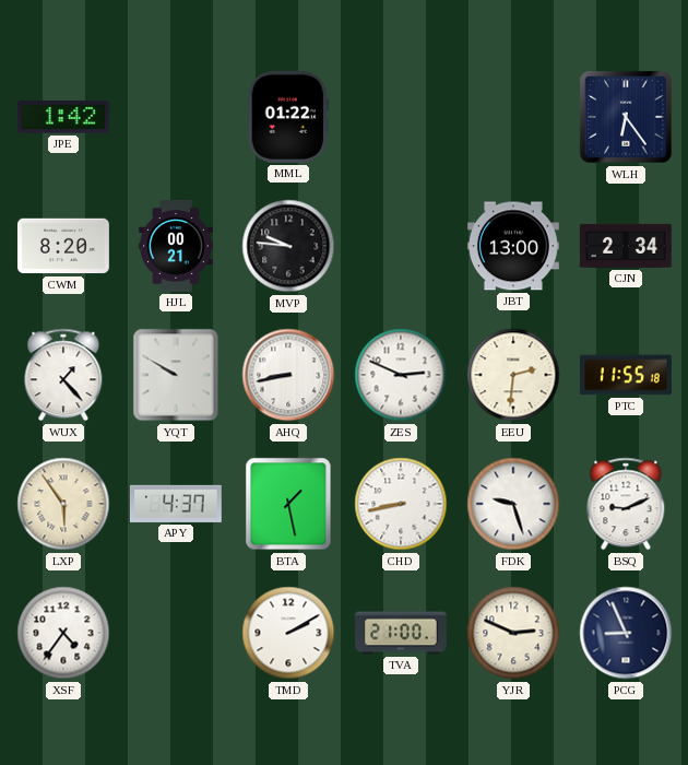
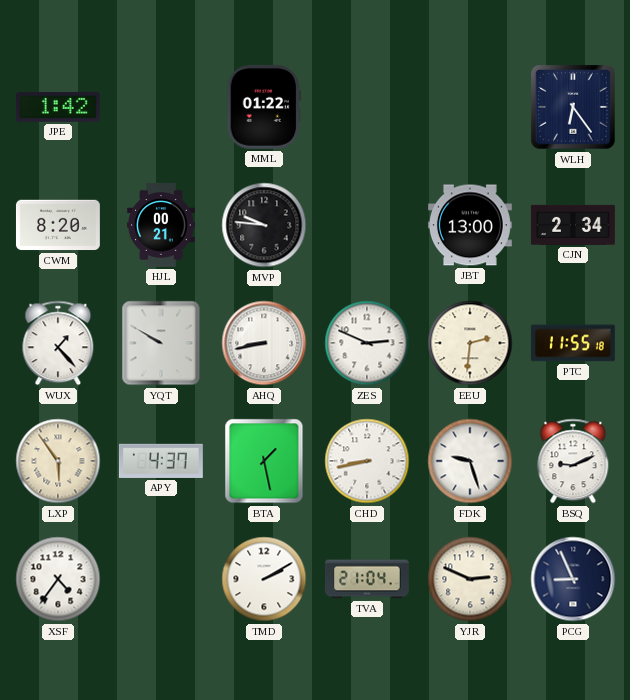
TVA: 21:00 -> 21:04
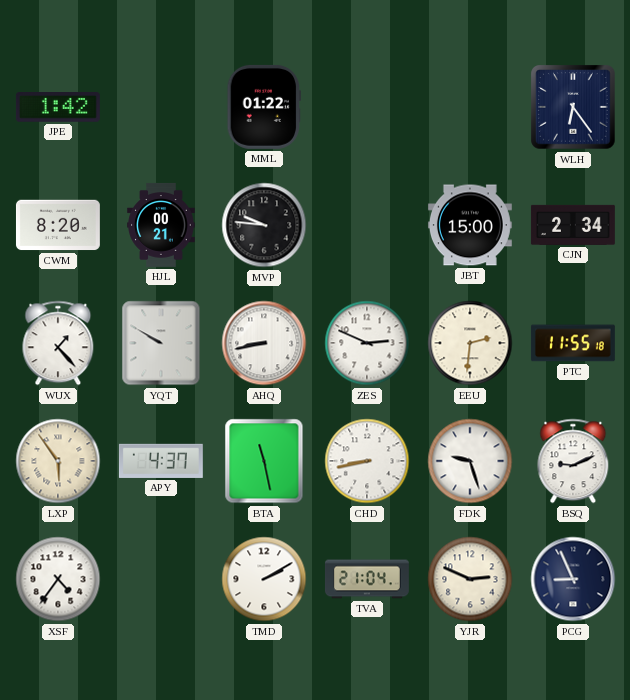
JBT: 13:00 -> 15:00
BTA: 1:28 -> 11:28
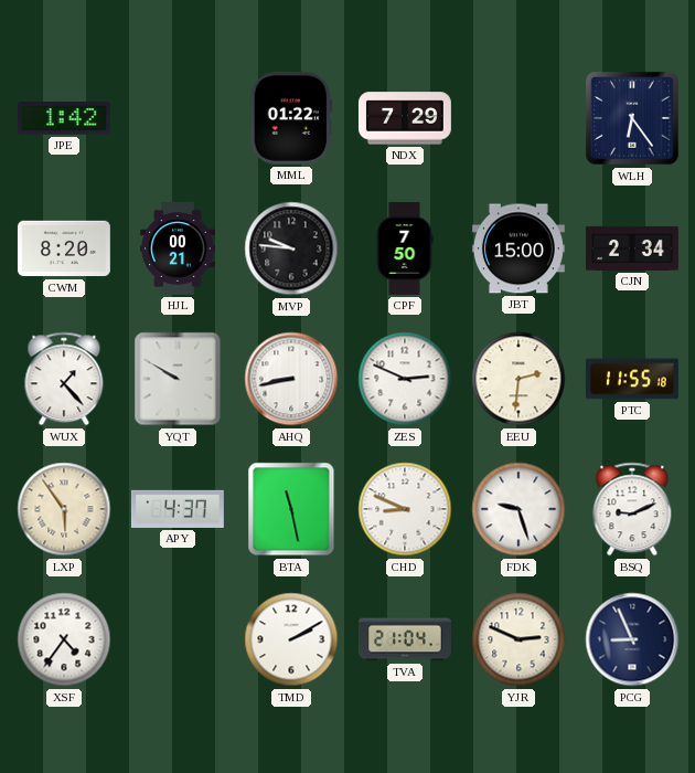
NDX: none -> 7:29
CPF: none -> 7:50
CHD: 8:43 -> 8:49
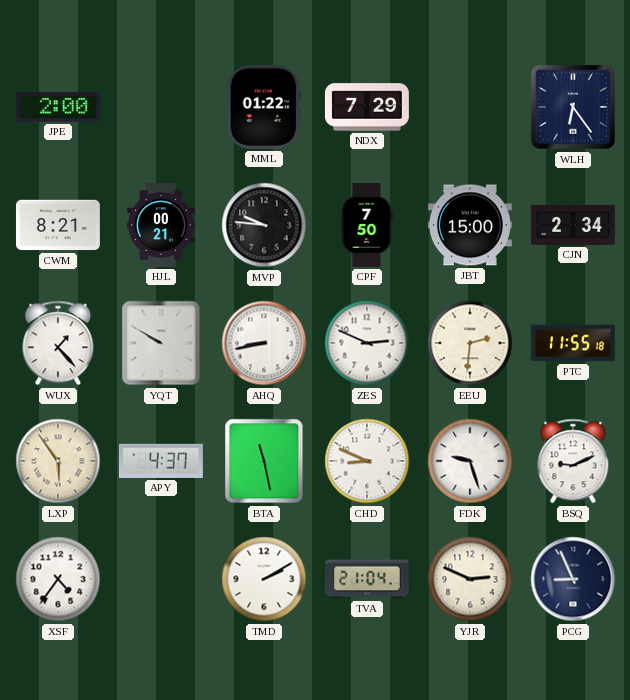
JPE: 1:42 -> 2:00
CWM: 8:20 -> 8:21
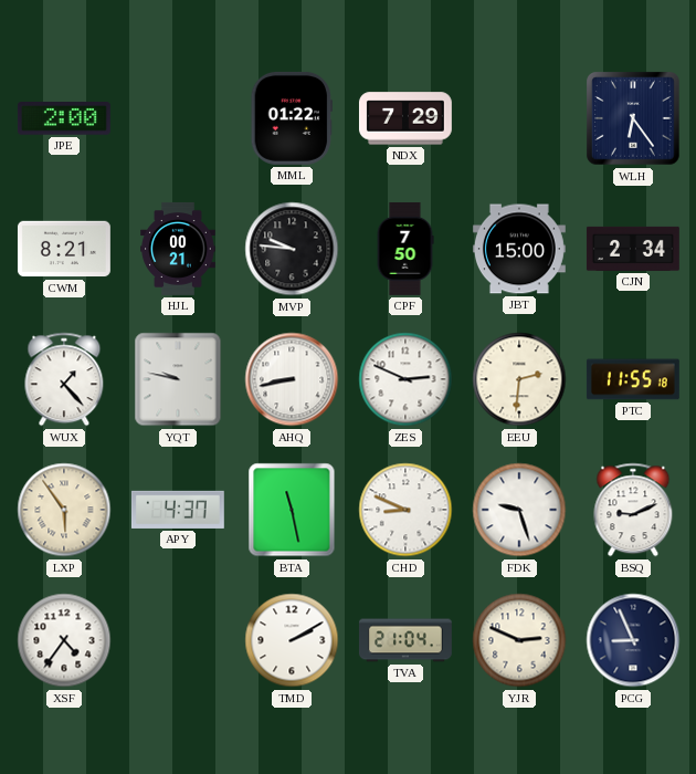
YQT: 9:50 -> 9:47
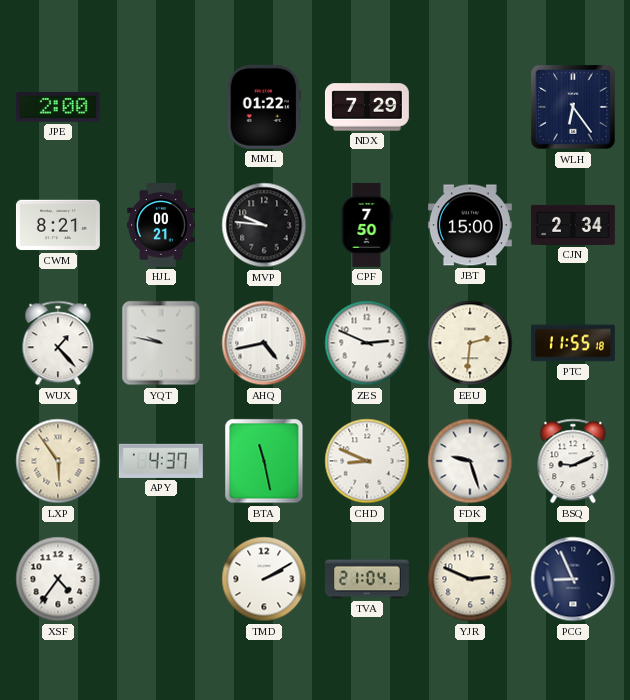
AHQ: 8:43 -> 4:43
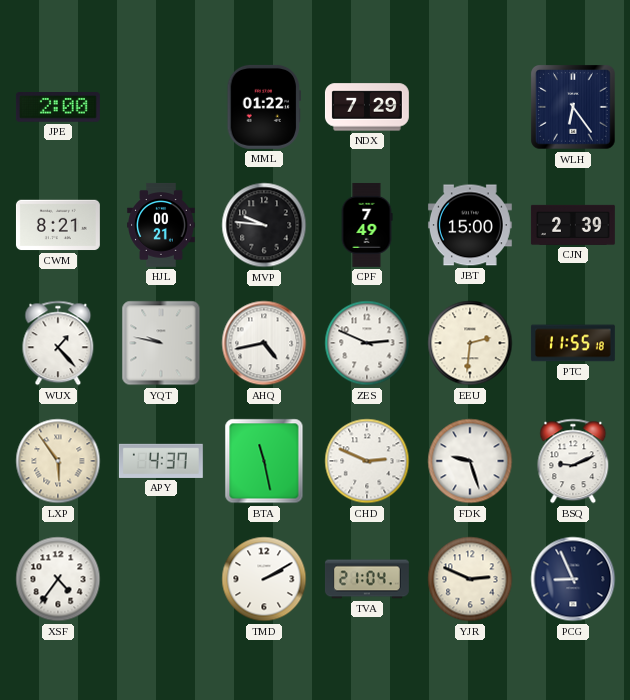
CPF: 7:50 -> 7:49
CJN: 2:34 -> 2:39
CHD: 8:49 -> 2:49
